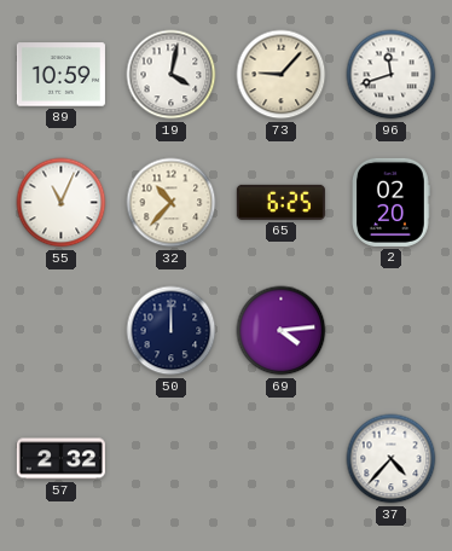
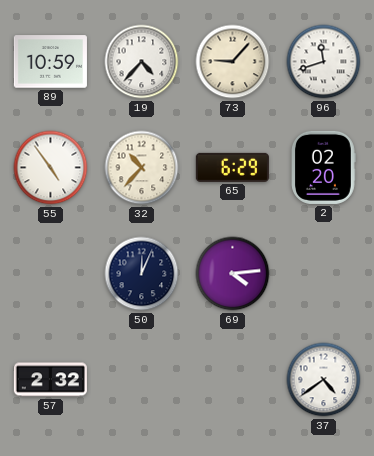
19: 4:02 -> 4:37
55: 11:04 -> 4:54
65: 6:25 -> 6:29
50: 12:00 -> 12:04
37: 4:37 -> 4:39
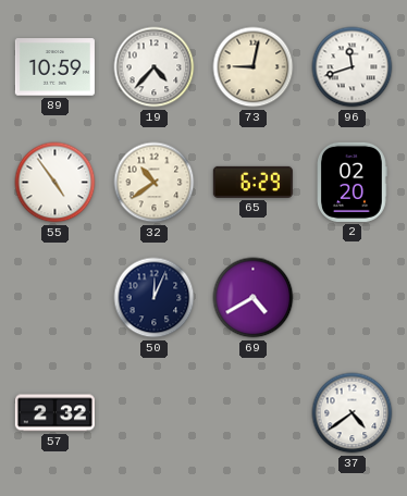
73: 9:07 -> 9:02
32: 10:37 -> 10:39
69: 4:14 -> 4:40
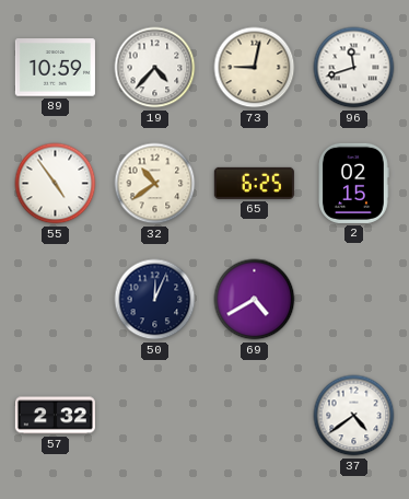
65: 6:29 -> 6:25
2: 02:20 -> 02:15
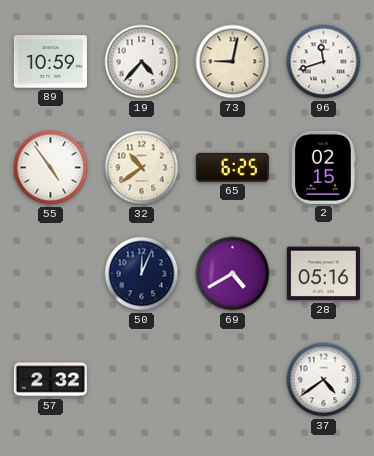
28: none -> 05:16
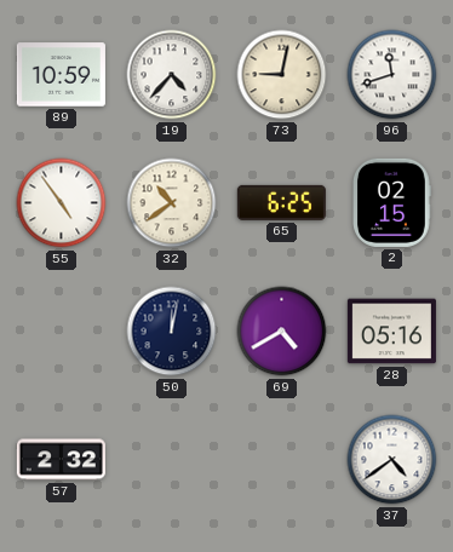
50: 12:04 -> 12:02
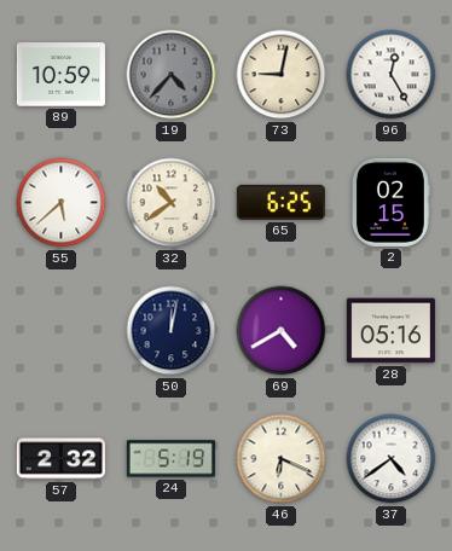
19 dial: white -> grey
96: 11:42 -> 12:25
55: 4:54 -> 5:38
24: none -> 5:19
46: none -> 6:19
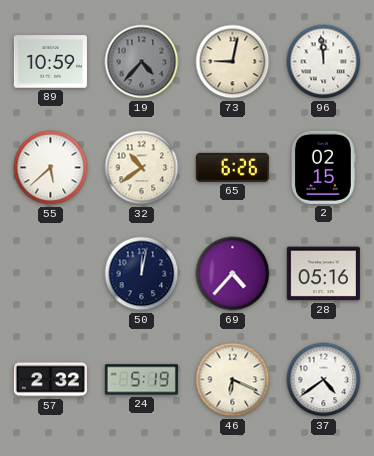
96: 12:25 -> 11:59
65: 6:25 -> 6:26
69: 4:40 -> 4:37
